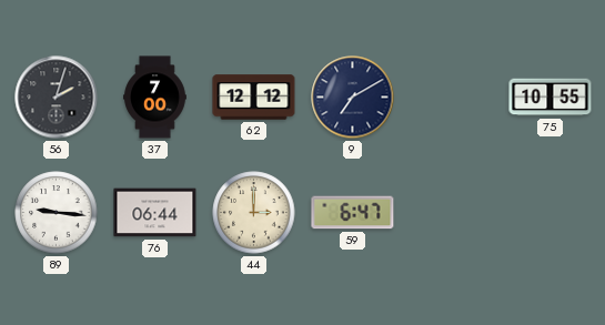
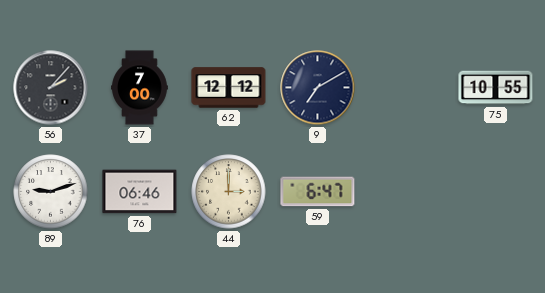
56: 2:03 -> 2:07
89: 9:16 -> 9:12
76: 06:44 -> 06:46
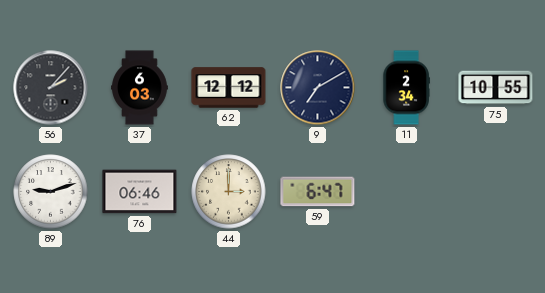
37: 7:00 -> 6:03
11: none -> 2:34
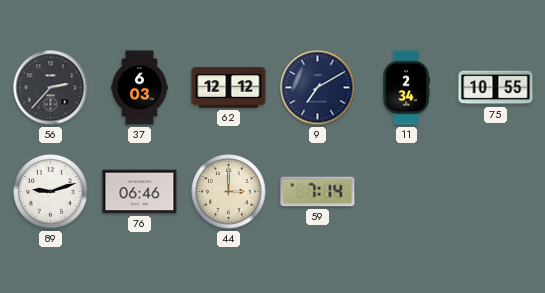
56: 2:07 -> 2:37
59: 6:47 -> 7:14
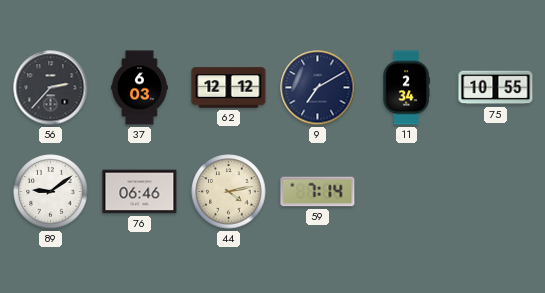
89: 9:12 -> 9:09
44: 3:00 -> 4:13
